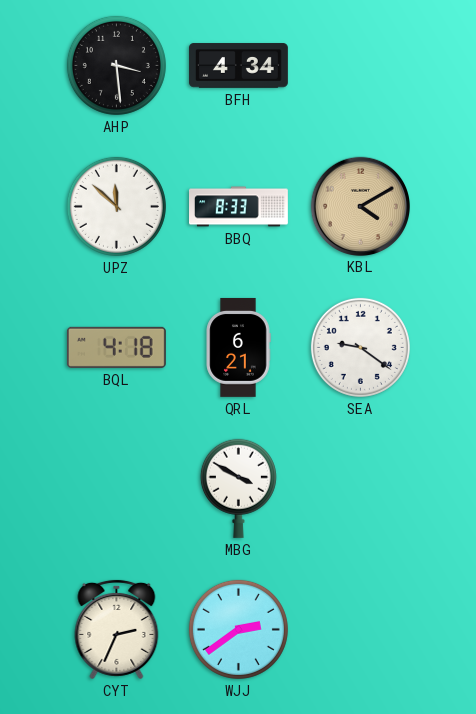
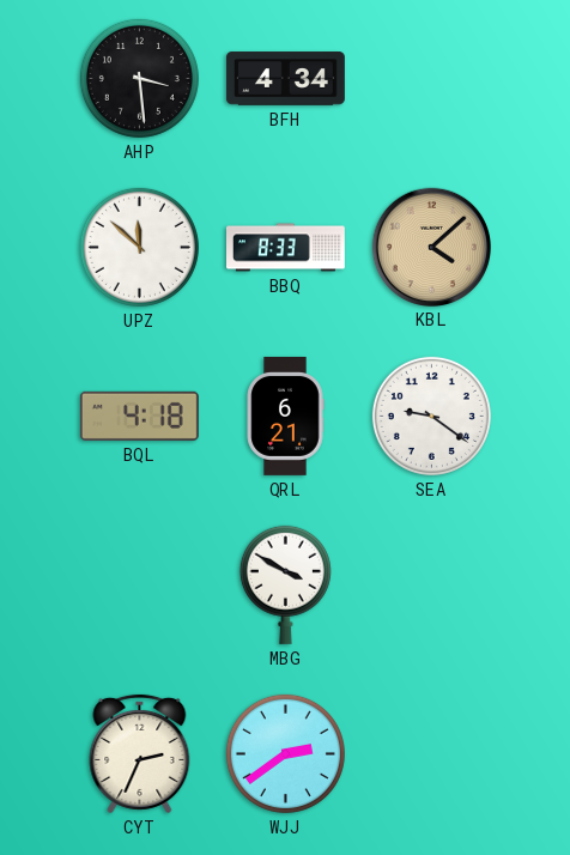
KBL: 4:10 -> 4:08
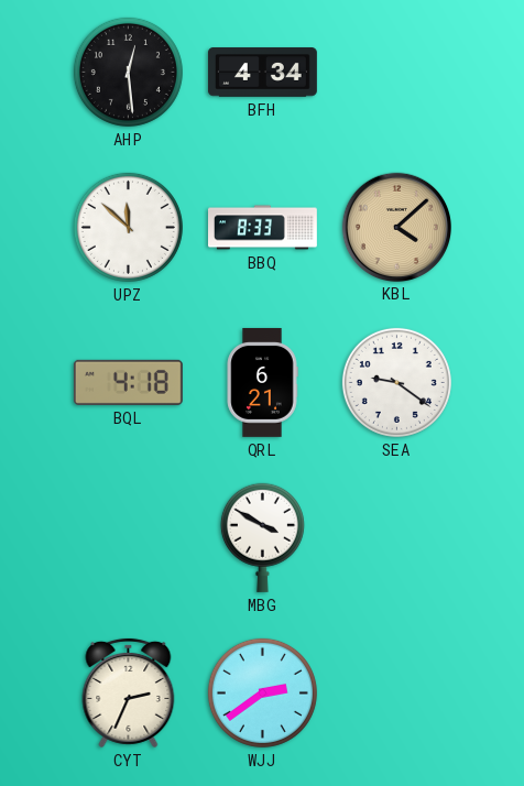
AHP: 3:29 -> 12:29
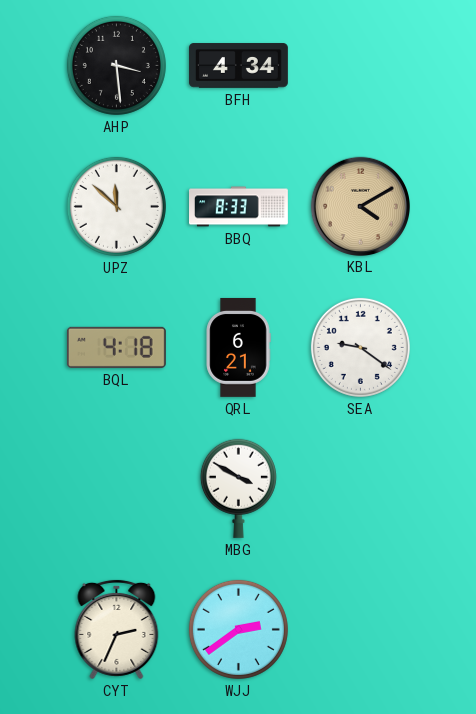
AHP: 12:29 -> 3:29
KBL: 4:08 -> 4:10
